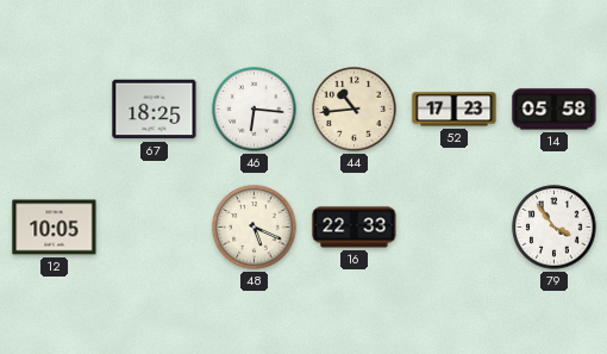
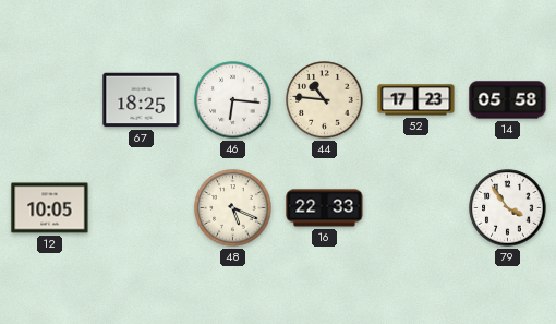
44: 10:44 -> 10:46
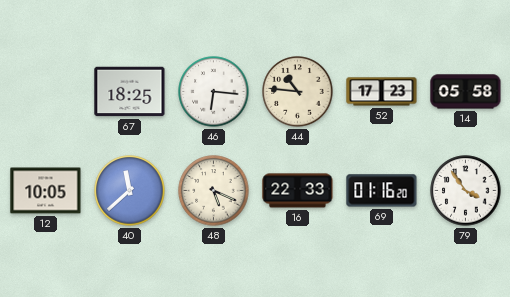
40: none -> 11:38
69: none -> 01:16
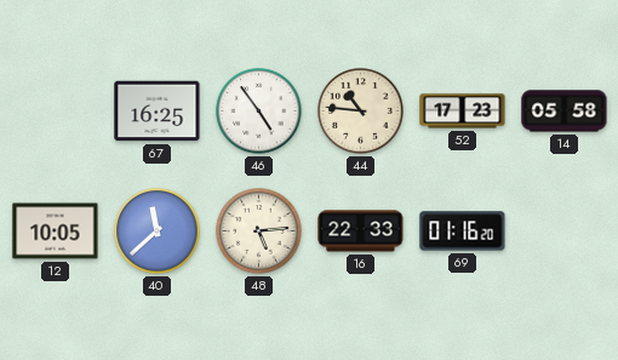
67: 18:25 -> 16:25
46: 6:16 -> 4:54
48: 5:19 -> 5:14
79: 3:54 -> none
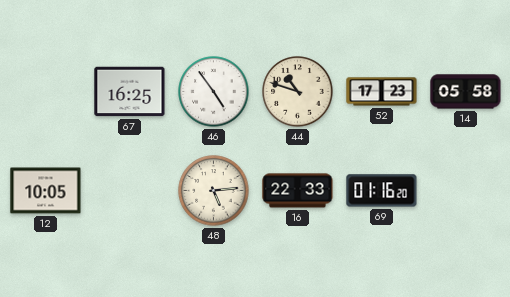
44: 10:46 -> 10:48
40: 11:38 -> none
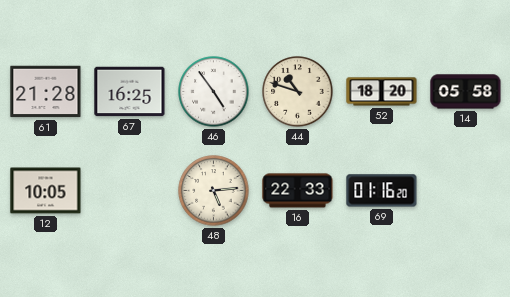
61: none -> 21:28
52: 17:23 -> 18:20
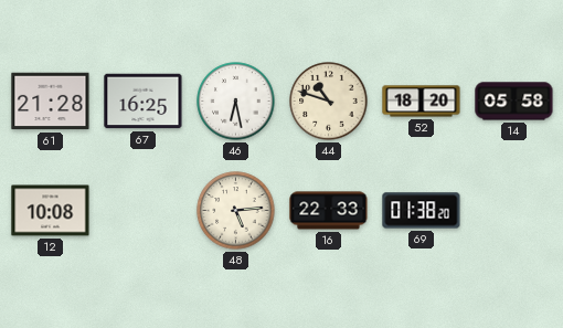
46: 4:54 -> 6:28
12: 10:05 -> 10:08
69: 01:16 -> 01:38
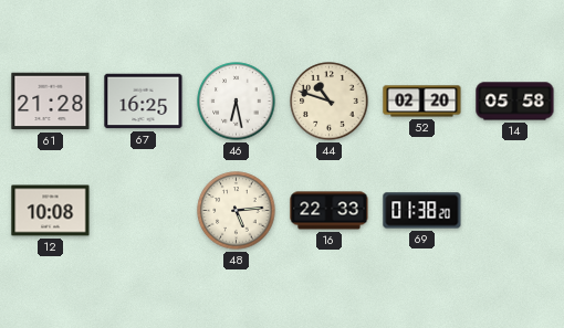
52: 18:20 -> 02:20
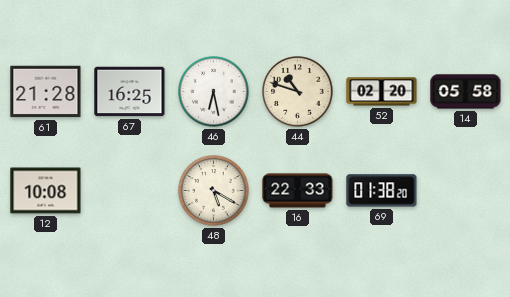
48: 5:14 -> 5:20
